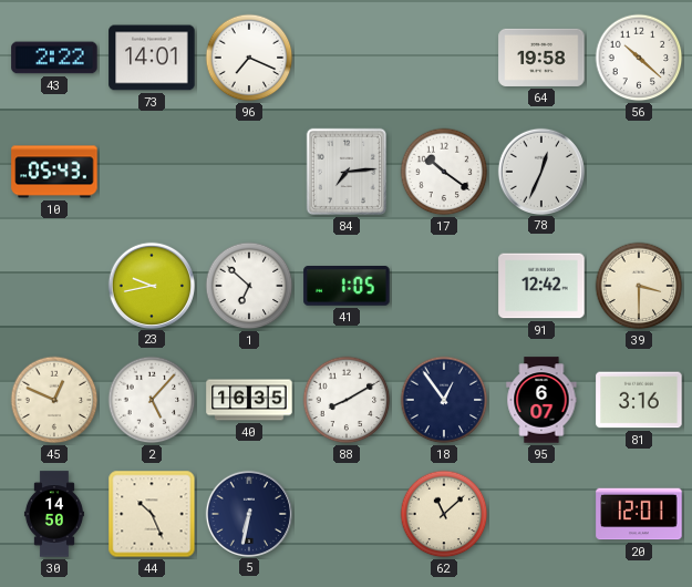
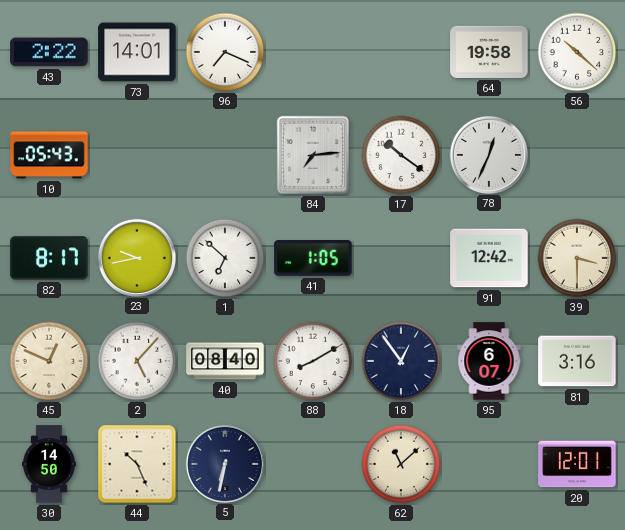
82: none -> 8:17
40: 16:35 -> 08:40
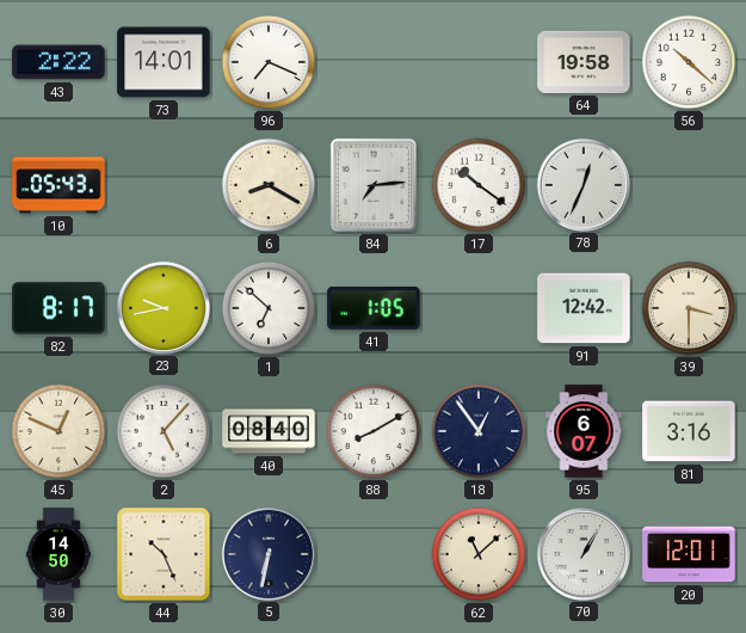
6: none -> 8:20
70: none -> 1:05
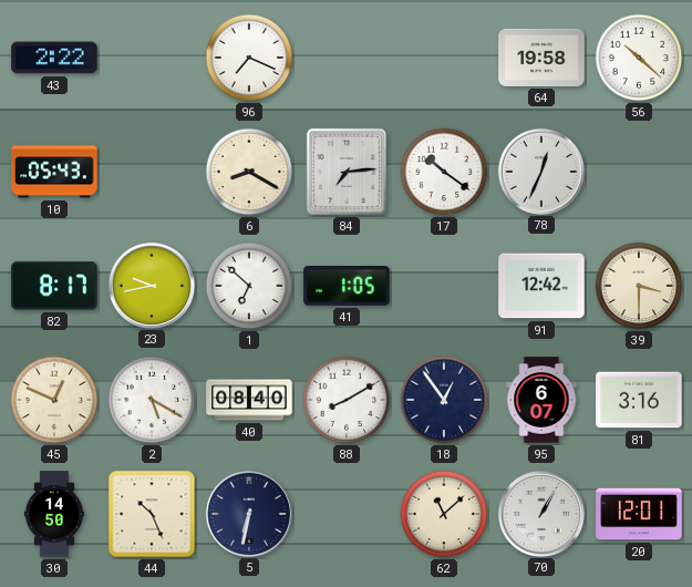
73: 14:01 -> none
2: 5:07 -> 5:20
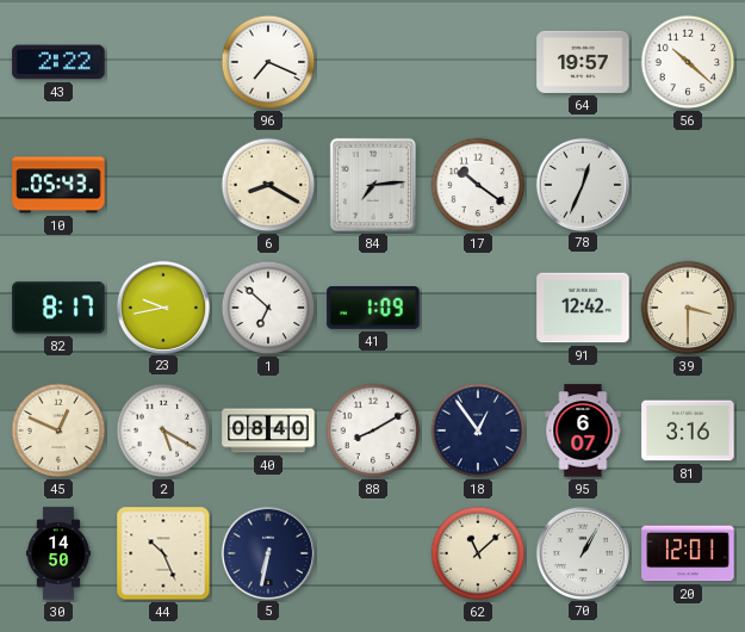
64: 19:58 -> 19:57
41: 1:05 -> 1:09
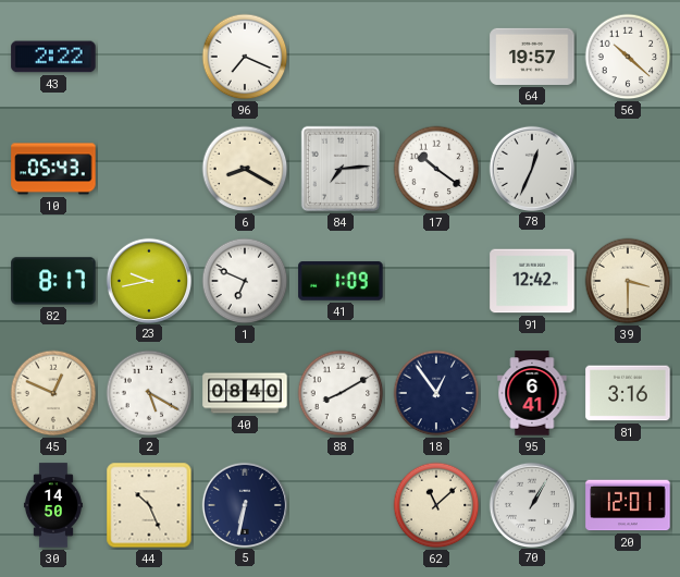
1: 6:52 -> 6:49
95: 6:07 -> 6:41
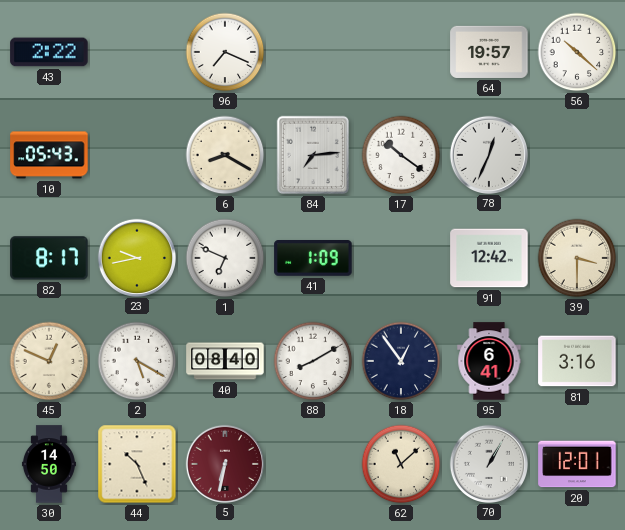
5 dial: navy -> burgundy
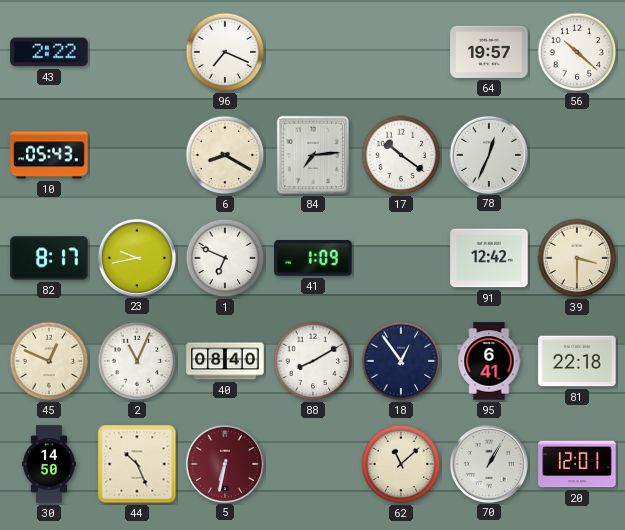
2: 5:20 -> 11:04
81: 3:16 -> 22:18
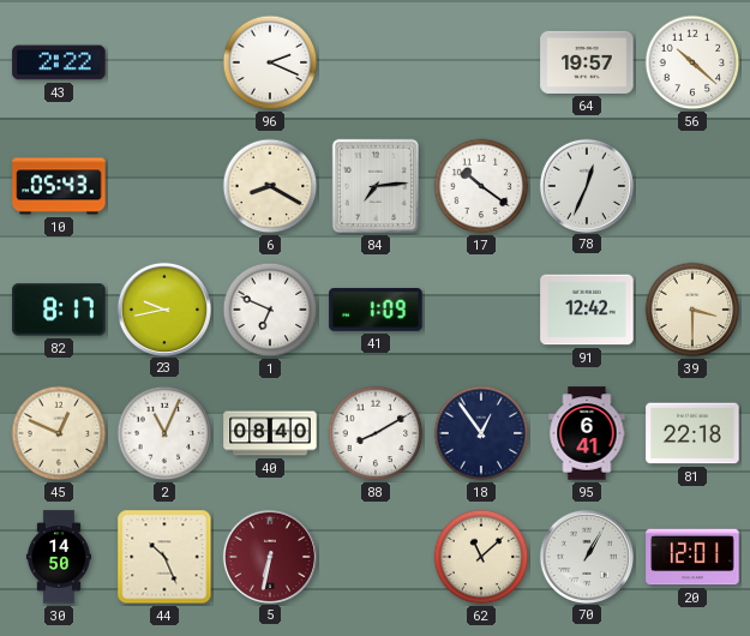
96: 7:19 -> 2:19
